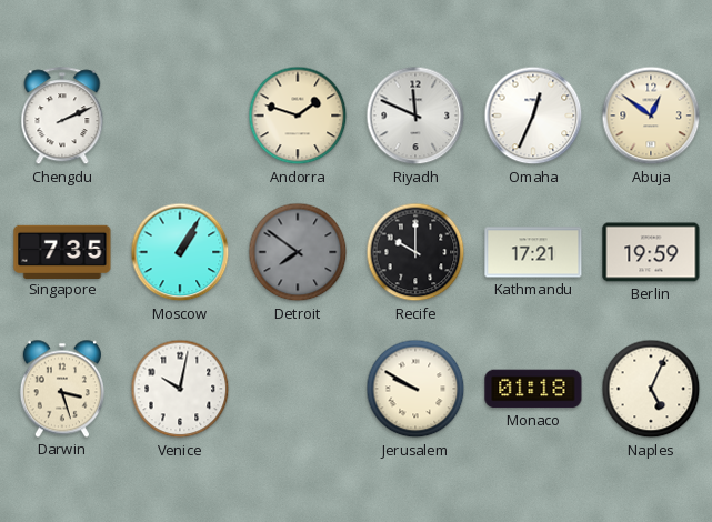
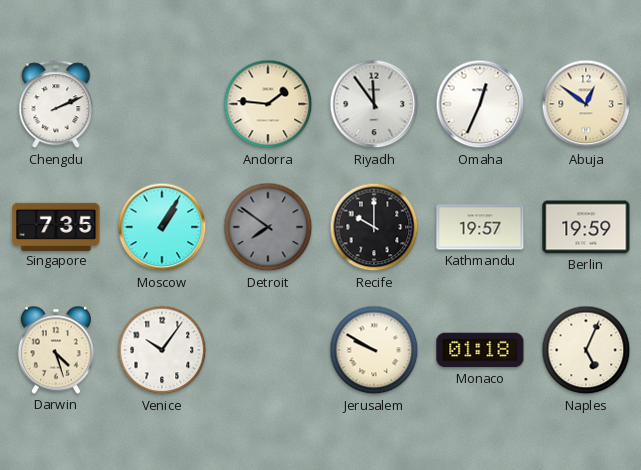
Andorra: 1:48 -> 1:46
Riyadh: 11:49 -> 11:54
Kathmandu: 17:21 -> 19:57
Darwin: 3:27 -> 4:27
Venice: 10:02 -> 10:06
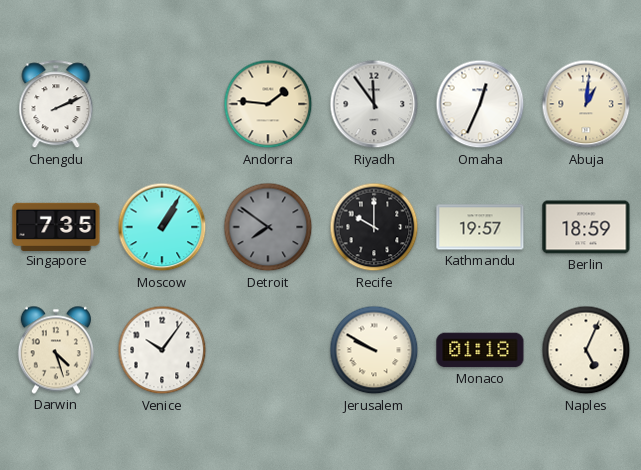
Abuja: 12:51 -> 1:01
Berlin: 19:59 -> 18:59
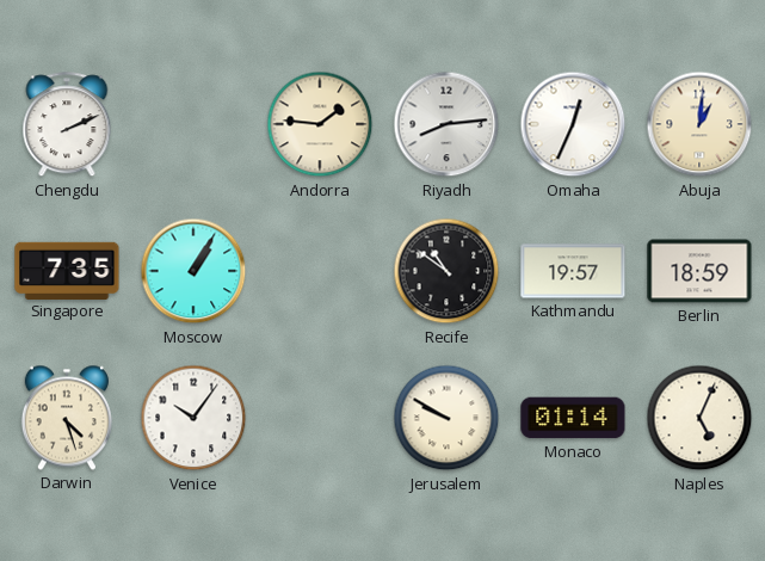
Riyadh: 11:54 -> 8:14
Detroit: 7:51 -> none
Recife: 10:00 -> 10:51
Monaco: 01:18 -> 01:14
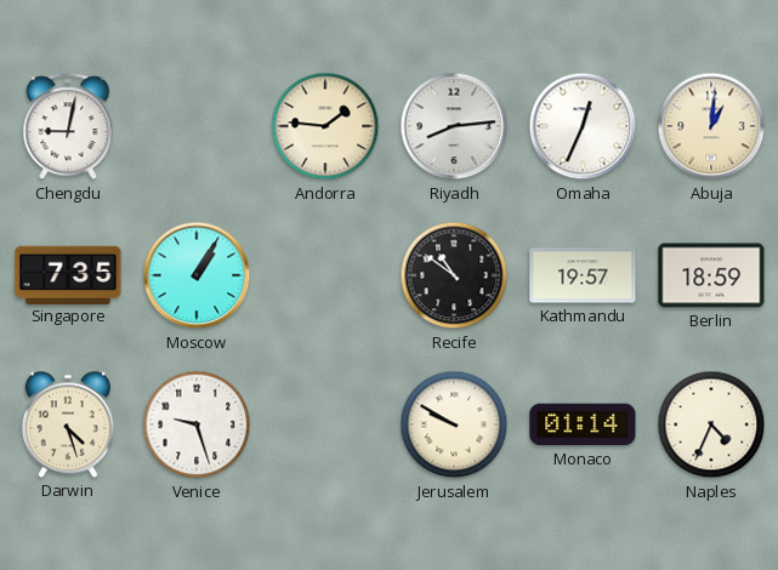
Chengdu: 2:11 -> 9:02
Venice: 10:06 -> 9:27
Naples: 5:04 -> 4:34
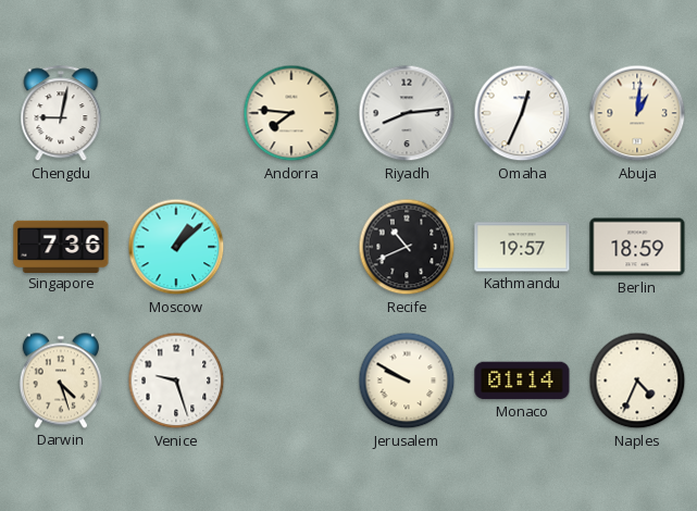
Andorra: 1:46 -> 7:46
Singapore: 7:35 -> 7:36
Moscow: 1:05 -> 1:08
Recife: 10:51 -> 10:41
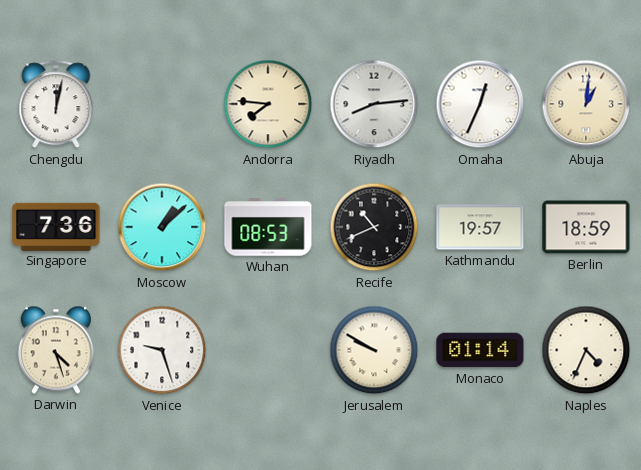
Chengdu: 9:02 -> 12:02
Wuhan: none -> 08:53
